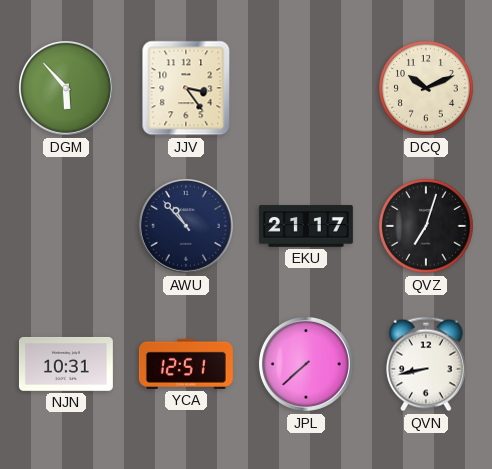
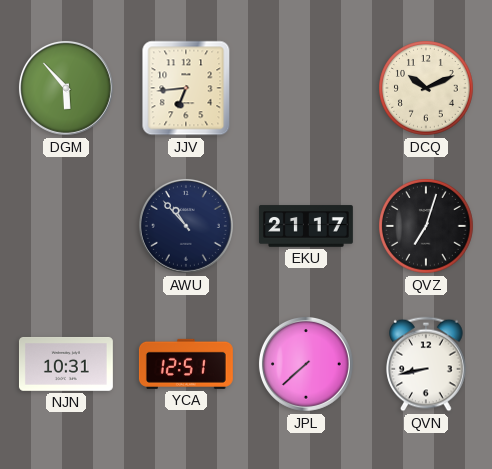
JJV: 3:24 -> 6:44
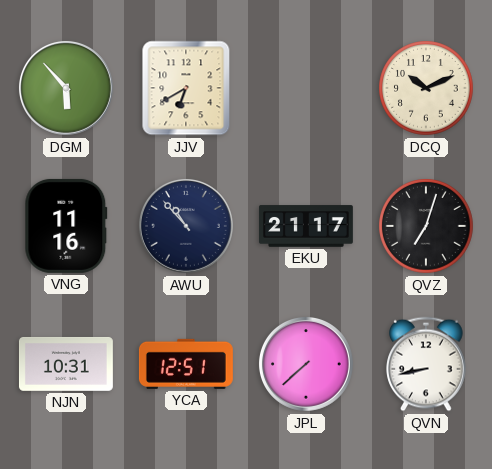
JJV: 6:44 -> 6:40
VNG: none -> 11:16
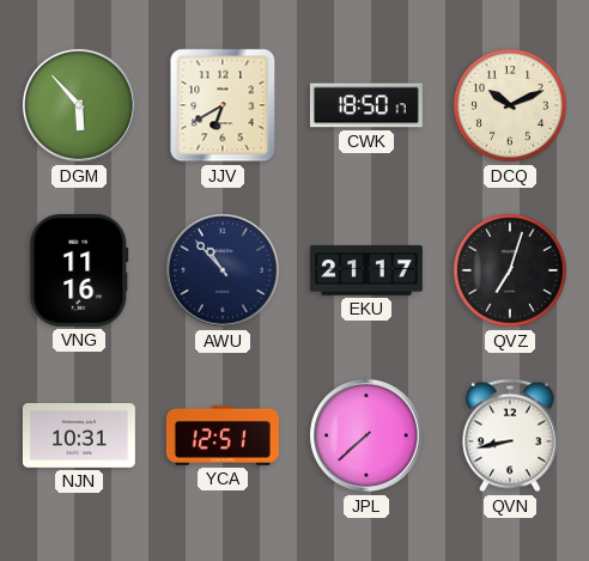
CWK: none -> 18:50
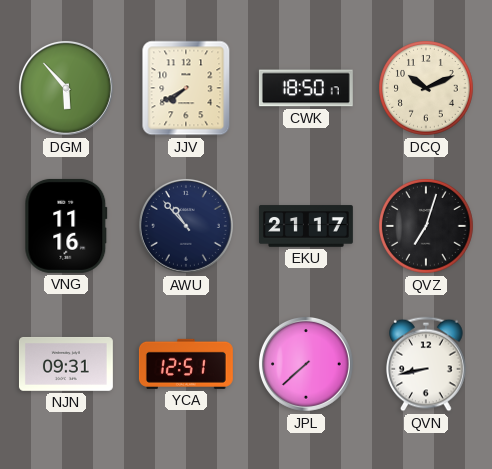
JJV: 6:40 -> 7:40
NJN: 10:31 -> 09:31
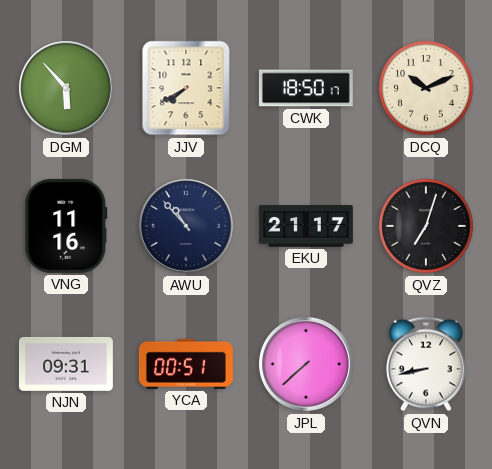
YCA: 12:51 -> 00:51
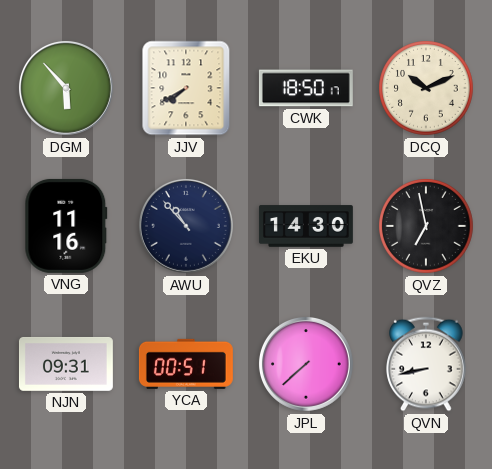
EKU: 21:17 -> 14:30
QVZ: 7:03 -> 6:58
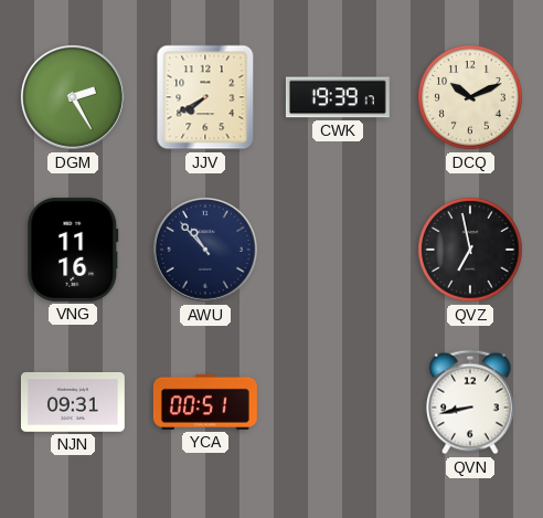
DGM: 5:53 -> 2:25
CWK: 18:50 -> 19:39
EKU: 14:30 -> none
JPL: 7:38 -> none
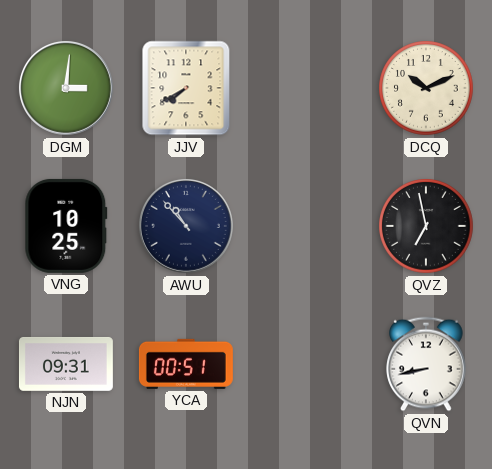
DGM: 2:25 -> 3:01
CWK: 19:39 -> none
VNG: 11:16 -> 10:25
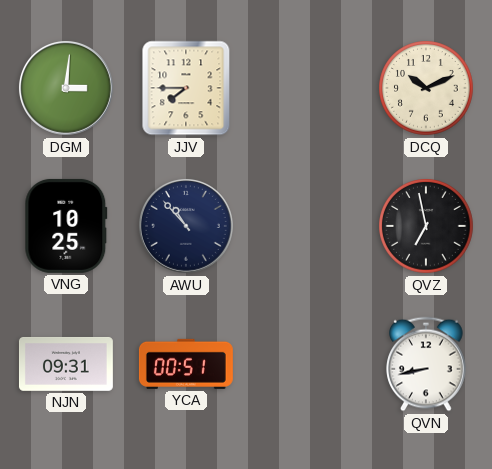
JJV: 7:40 -> 7:45
